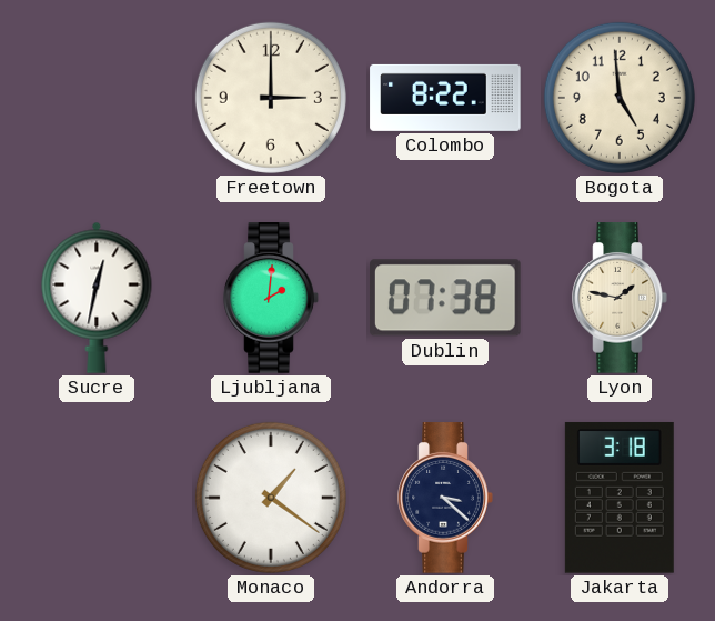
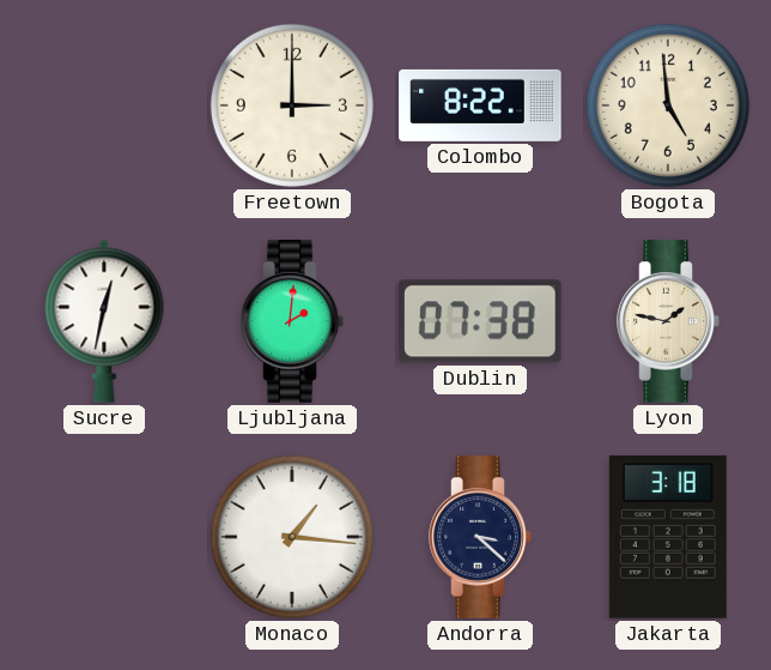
Monaco: 1:21 -> 1:16
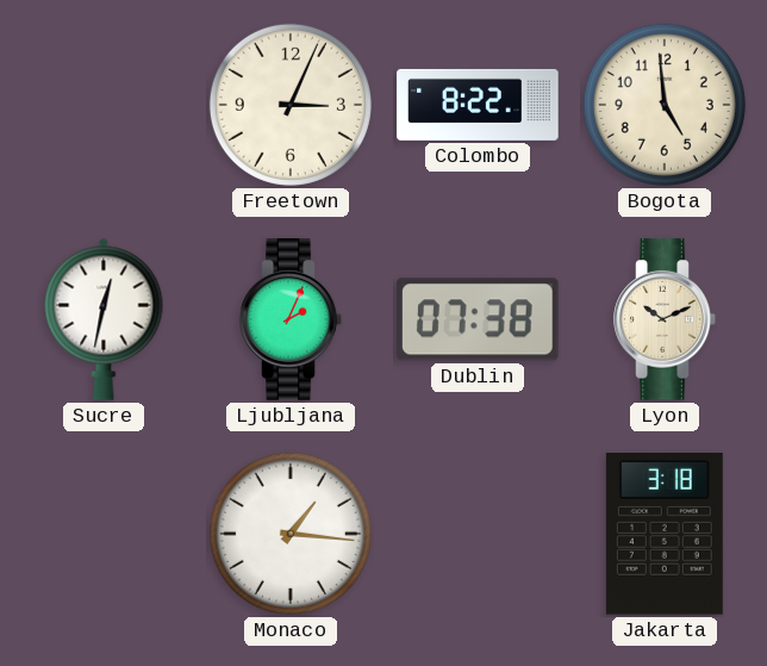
Freetown: 3:00 -> 3:04
Ljubljana: 2:01 -> 2:04
Lyon: 1:47 -> 10:11
Andorra: 3:22 -> none
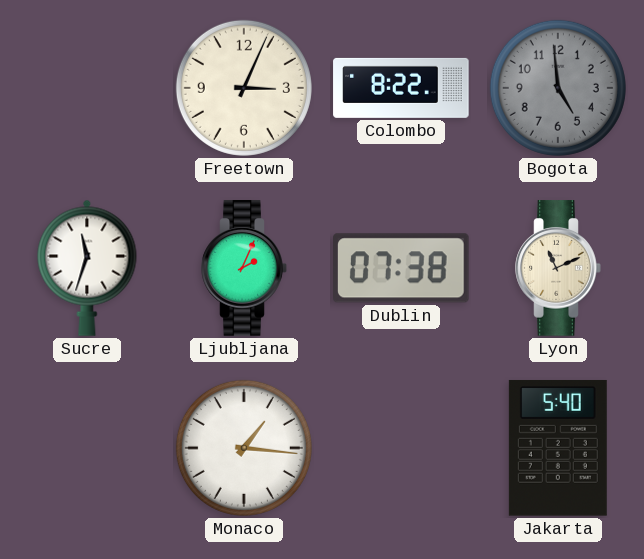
Bogota dial: cream -> grey
Sucre: 12:32 -> 11:33
Lyon: 10:11 -> 11:11
Jakarta: 3:18 -> 5:40
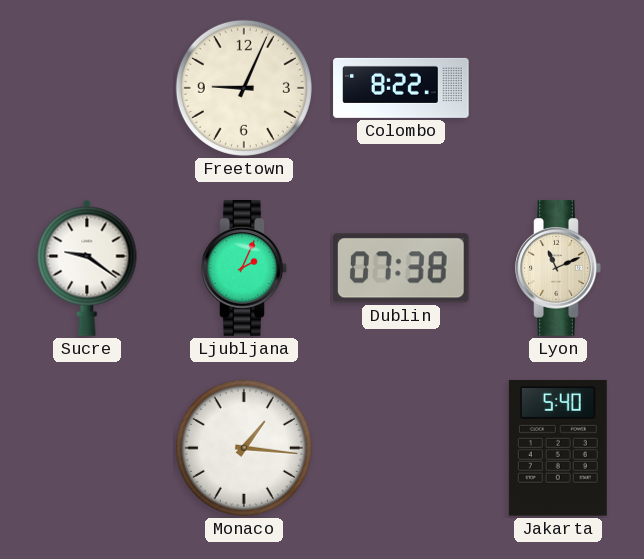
Freetown: 3:04 -> 9:04
Bogota: 4:59 -> none
Sucre: 11:33 -> 9:21
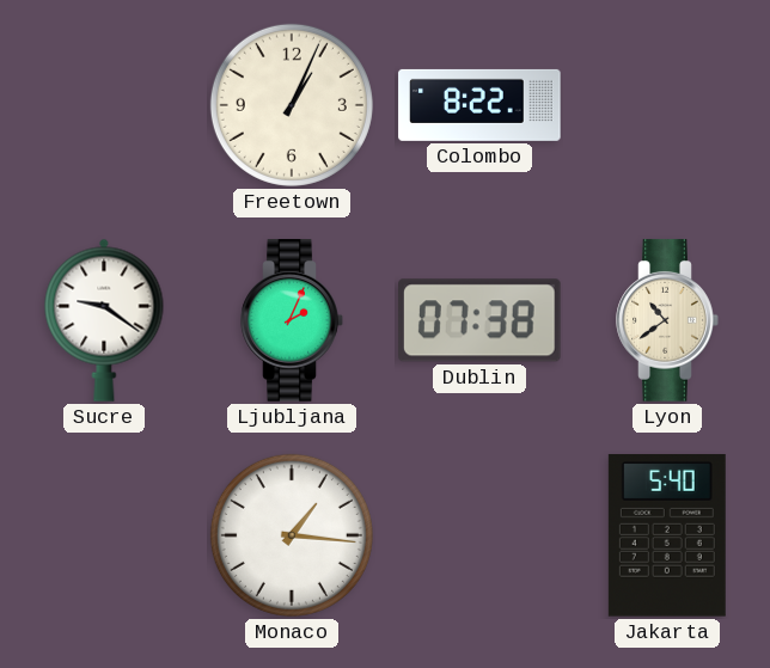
Freetown: 9:04 -> 1:04
Lyon: 11:11 -> 10:39
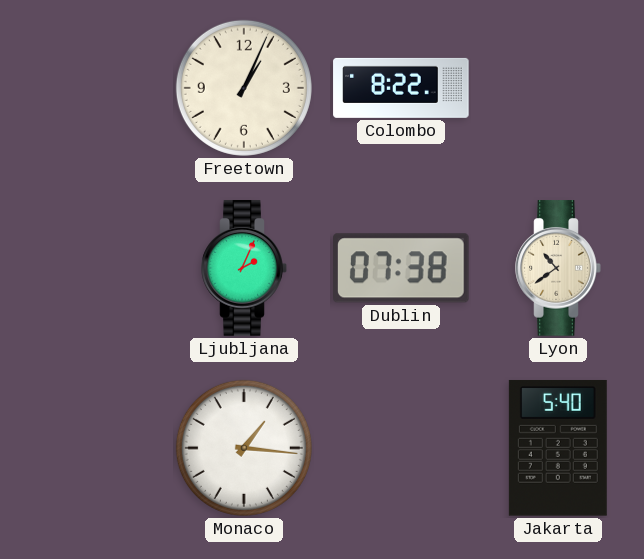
Sucre: 9:21 -> none
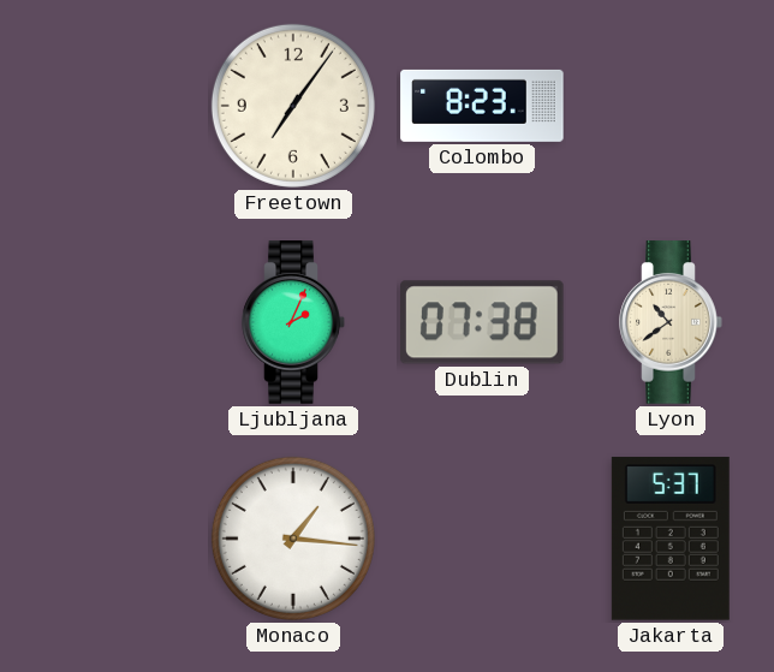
Freetown: 1:04 -> 7:06
Colombo: 8:22 -> 8:23
Jakarta: 5:40 -> 5:37
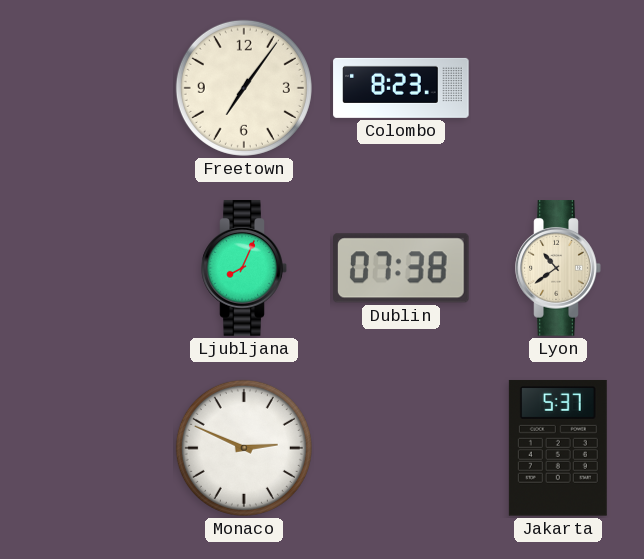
Ljubljana: 2:04 -> 8:04
Monaco: 1:16 -> 2:49
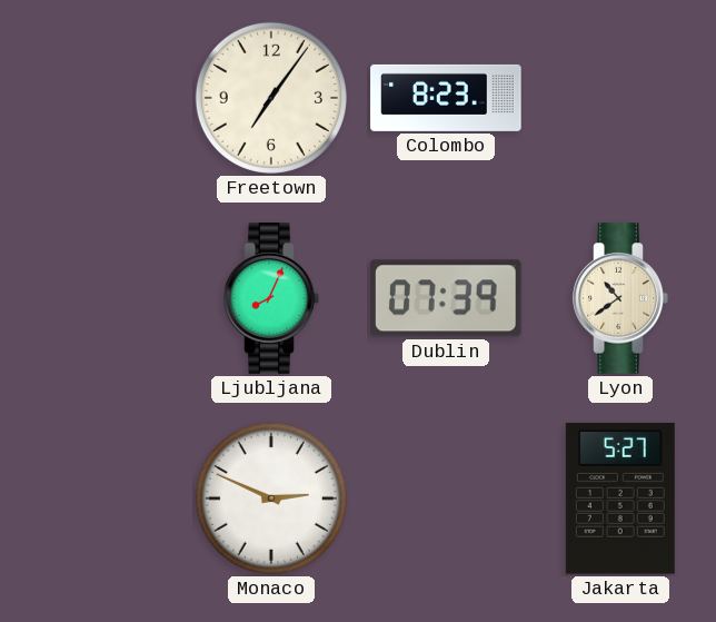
Dublin: 07:38 -> 07:39
Jakarta: 5:37 -> 5:27
